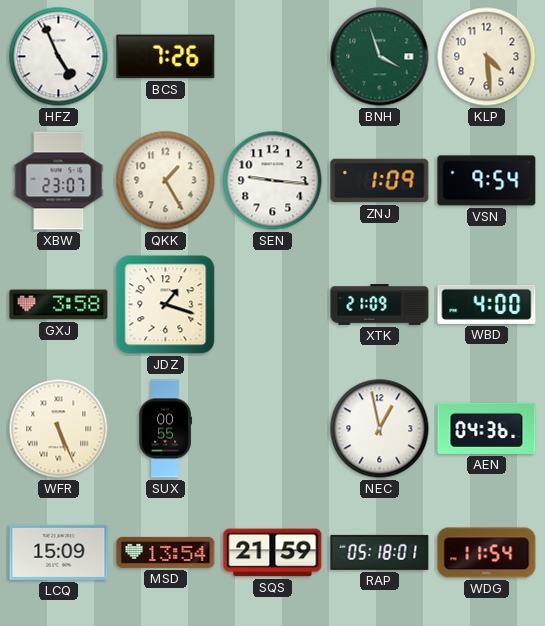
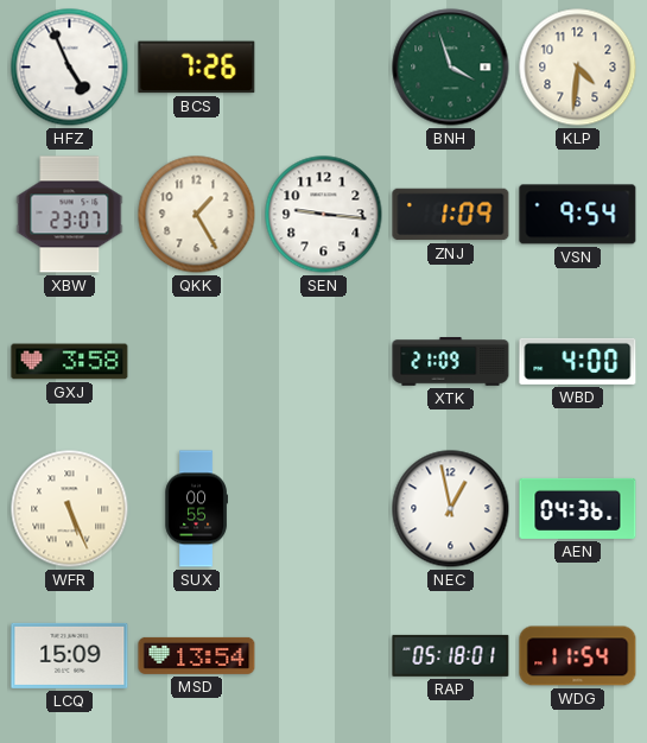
KLP: 4:29 -> 4:31
JDZ: 1:18 -> none
SQS: 21:59 -> none
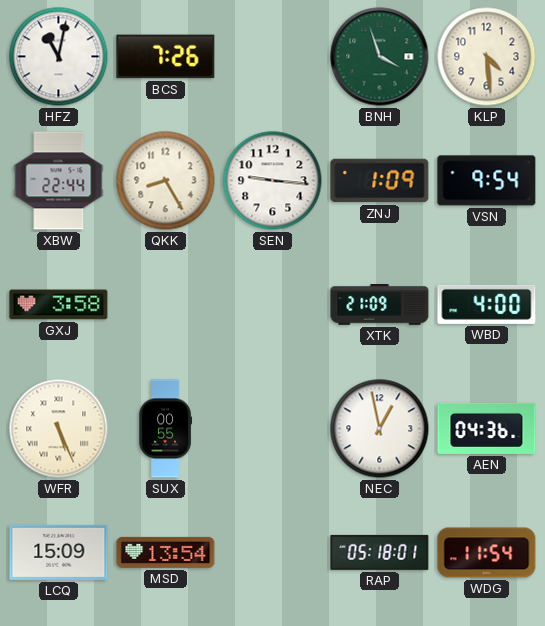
HFZ: 4:56 -> 11:02
KLP: 4:31 -> 4:29
XBW: 23:07 -> 22:44
QKK: 1:25 -> 8:25
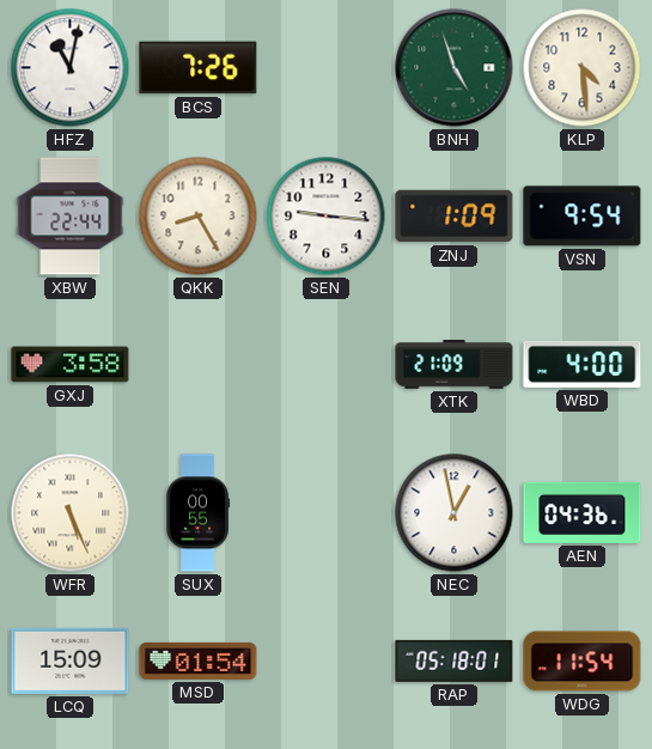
BNH: 3:57 -> 4:57
MSD: 13:54 -> 01:54
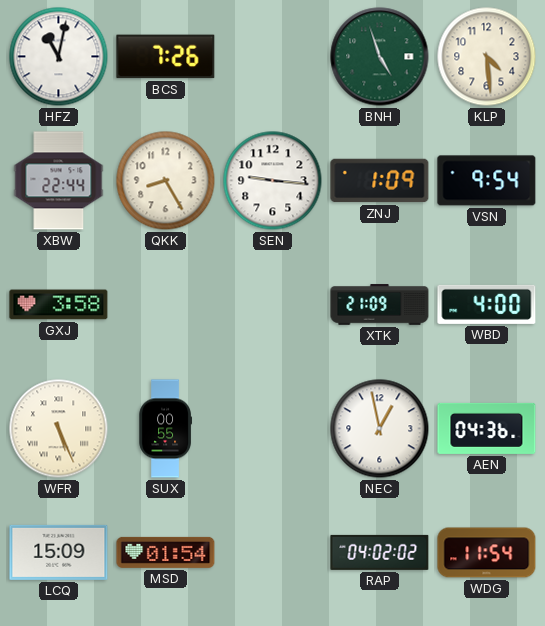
RAP: 05:18 -> 04:02
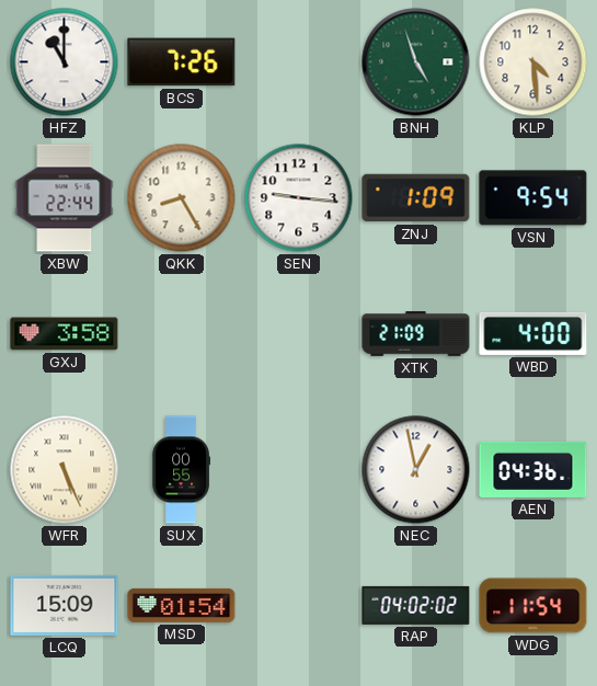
HFZ: 11:02 -> 11:00
